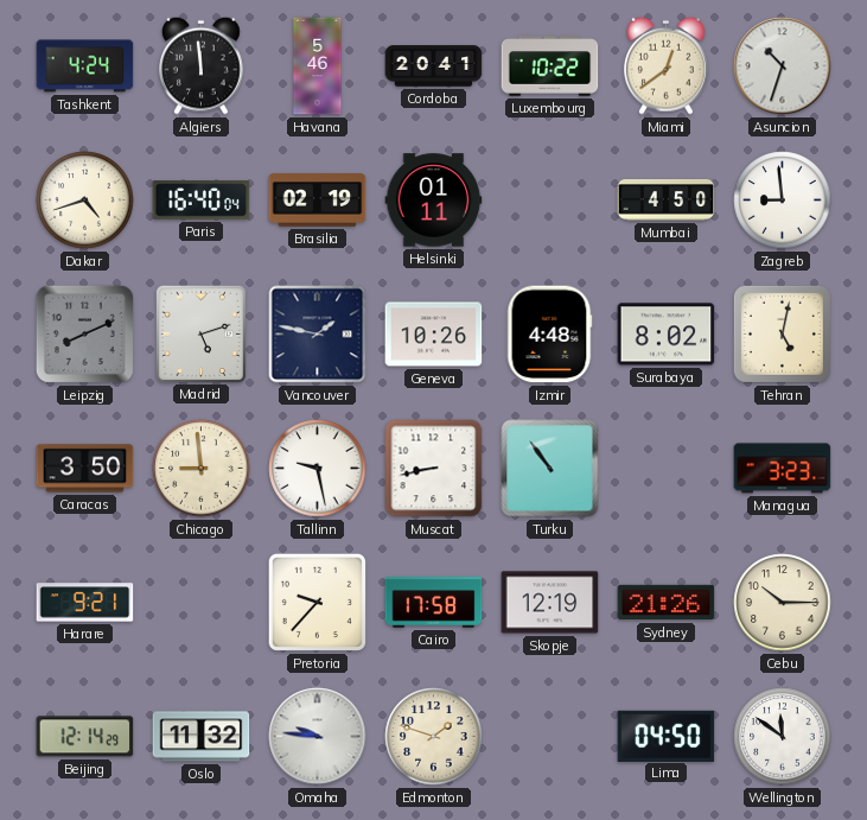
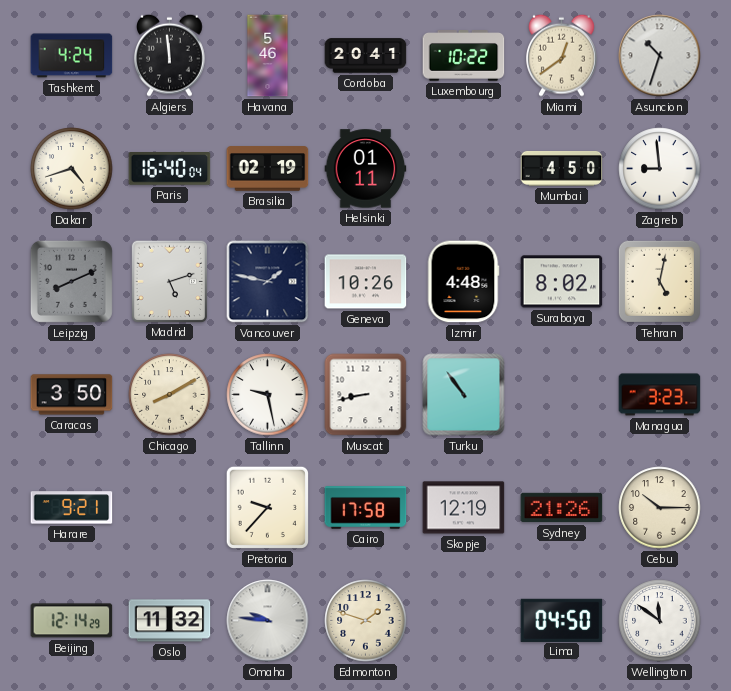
Chicago: 8:59 -> 8:10
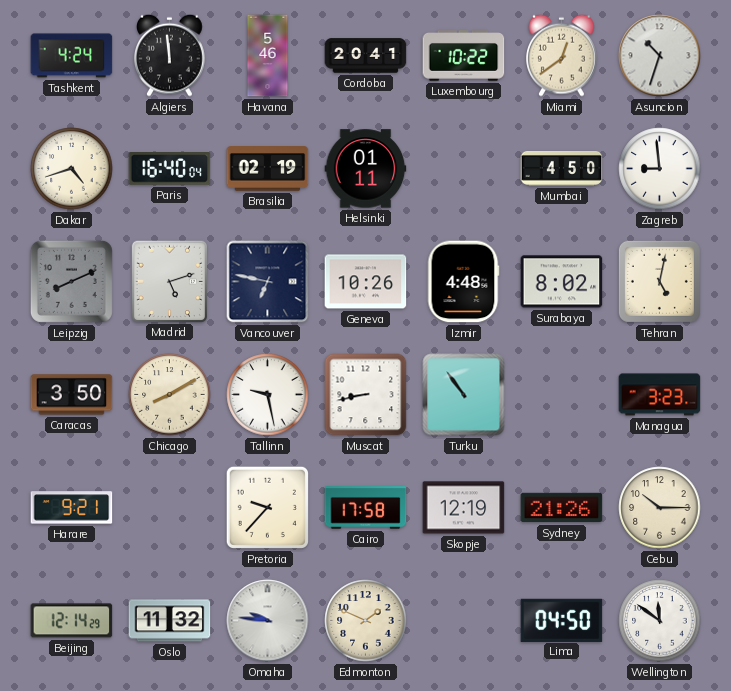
Vancouver: 1:47 -> 6:47
Edmonton: 1:48 -> 1:49
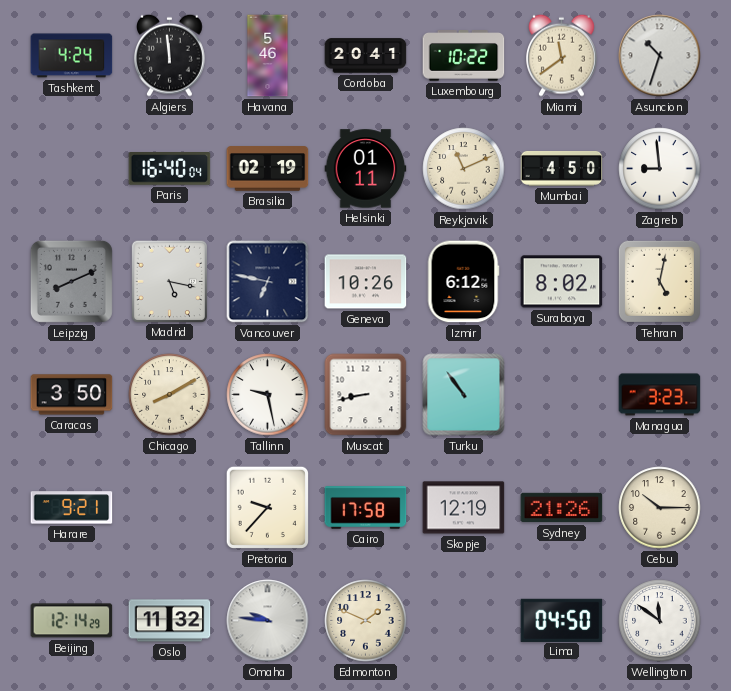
Miami: 12:39 -> 11:39
Dakar: 4:42 -> none
Reykjavik: none -> 11:11
Madrid: 5:12 -> 5:17
Izmir: 4:48 -> 6:12
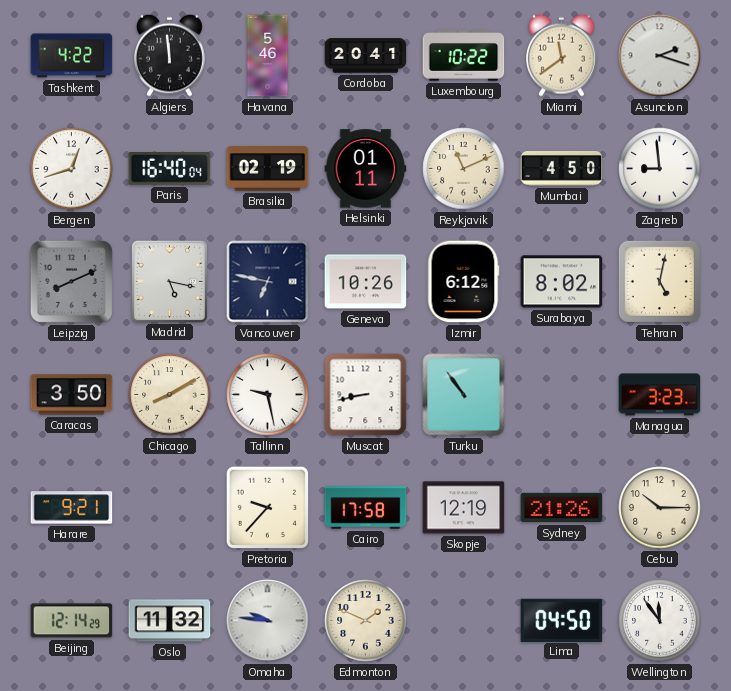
Tashkent: 4:24 -> 4:22
Asuncion: 10:33 -> 2:18
Bergen: none -> 12:42
Wellington: 11:51 -> 11:54
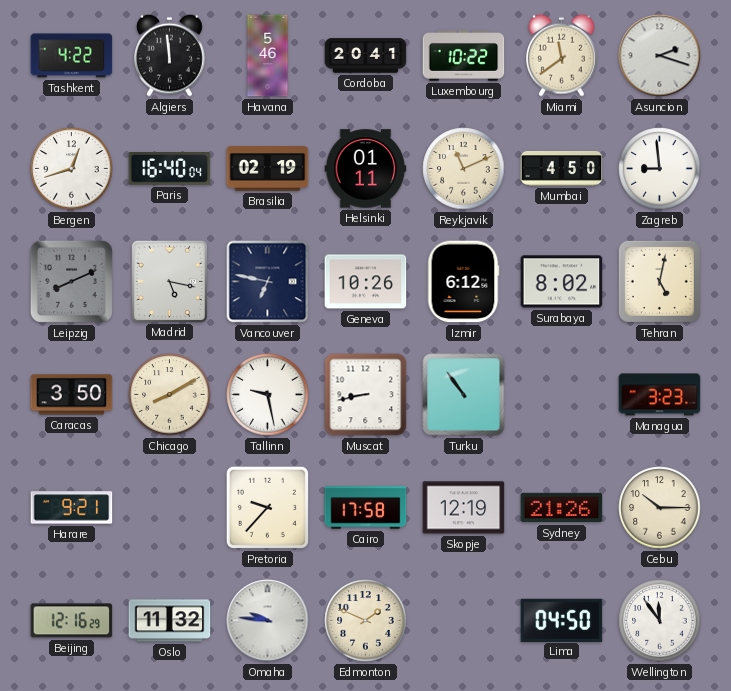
Beijing: 12:14 -> 12:16
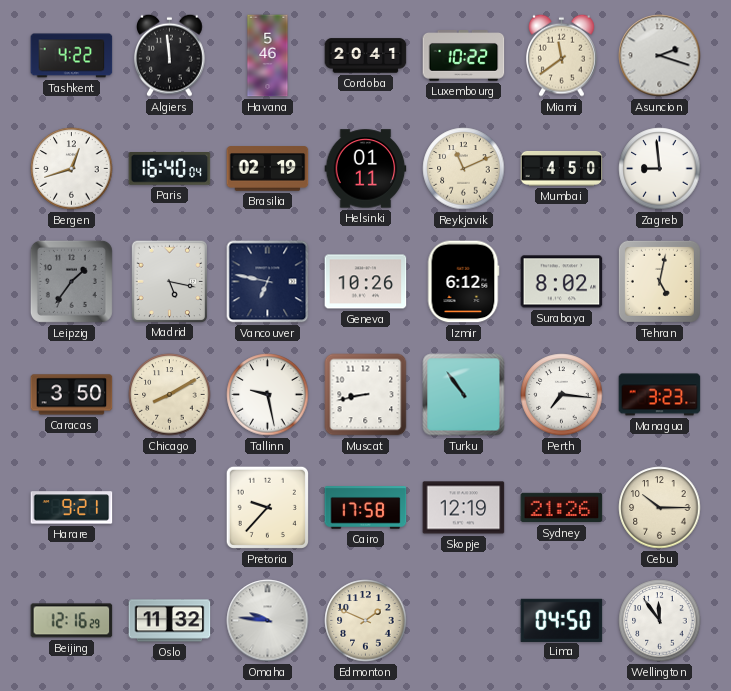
Leipzig: 8:11 -> 1:36
Perth: none -> 7:16
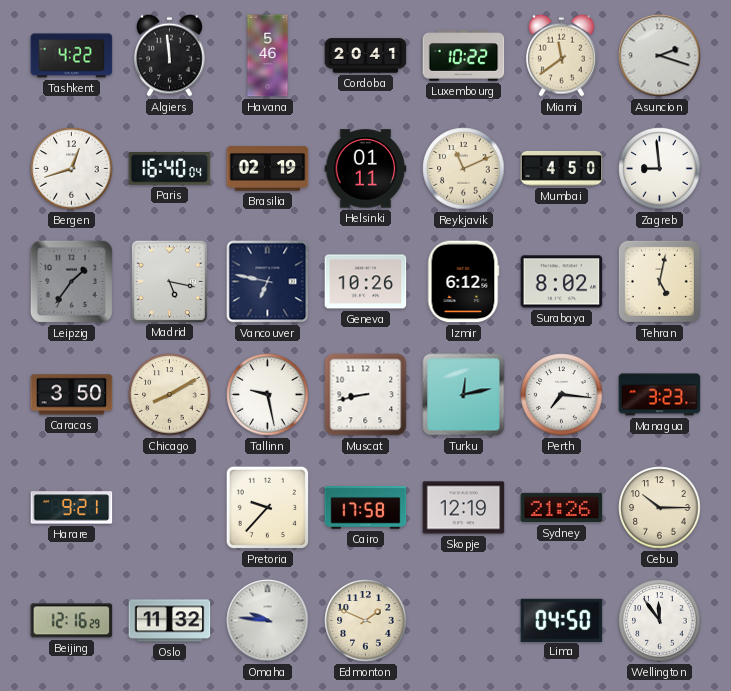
Turku: 10:54 -> 12:13
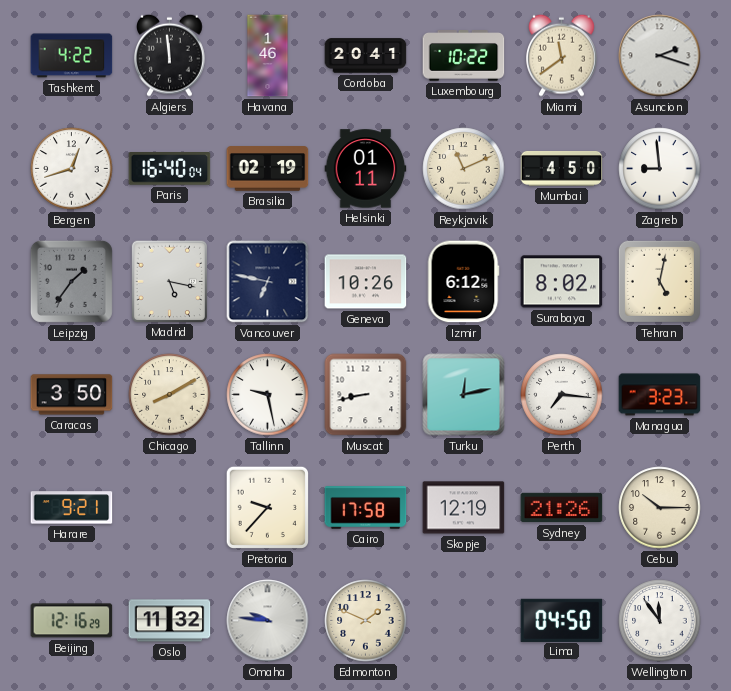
Havana: 5:46 -> 1:46
